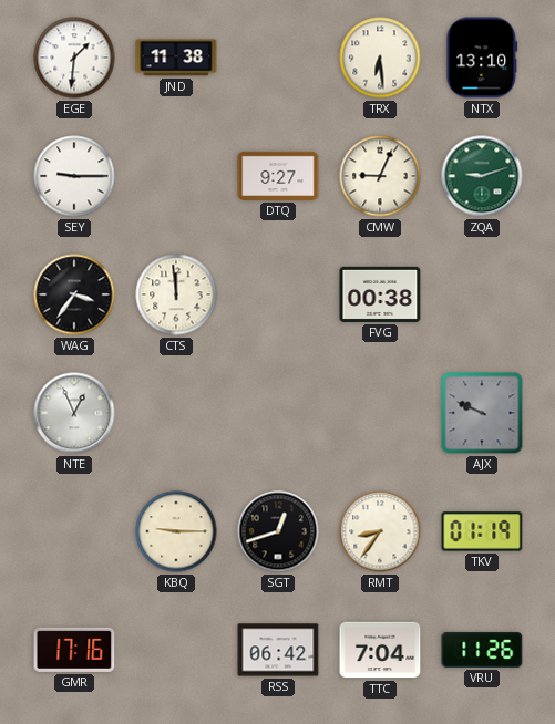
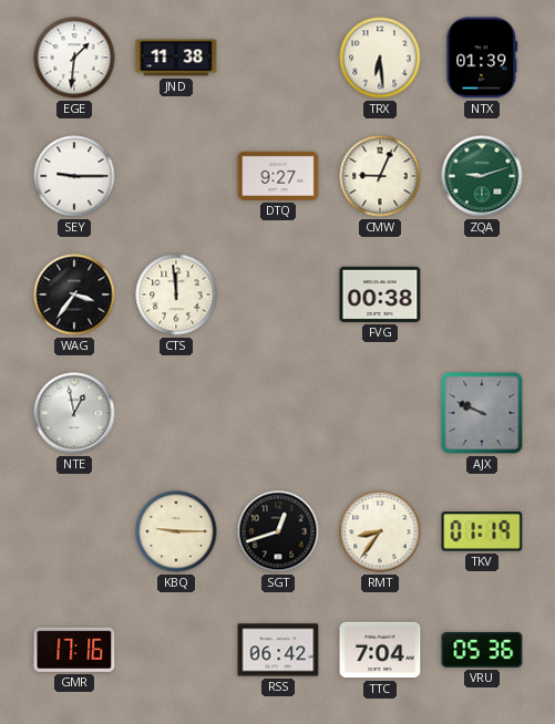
NTX: 13:10 -> 01:39
NTE: 12:56 -> 12:58
VRU: 11:26 -> 05:36
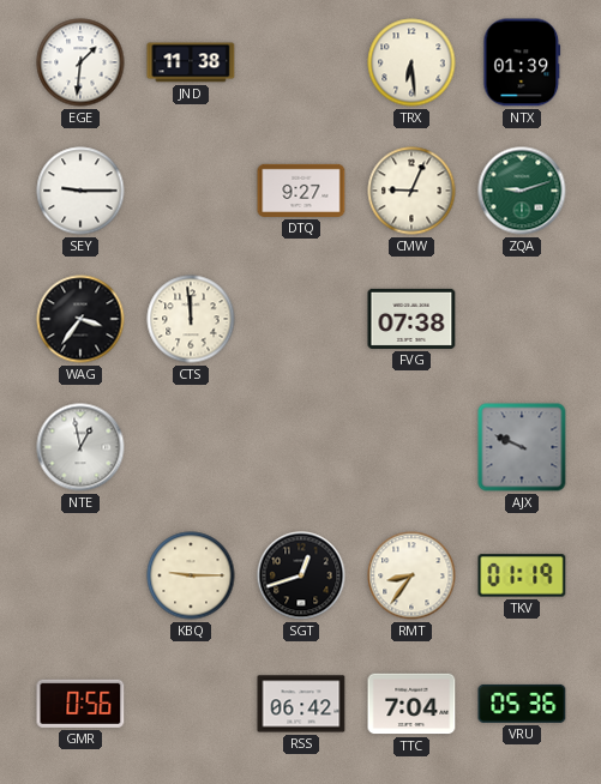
FVG: 00:38 -> 07:38
GMR: 17:16 -> 0:56
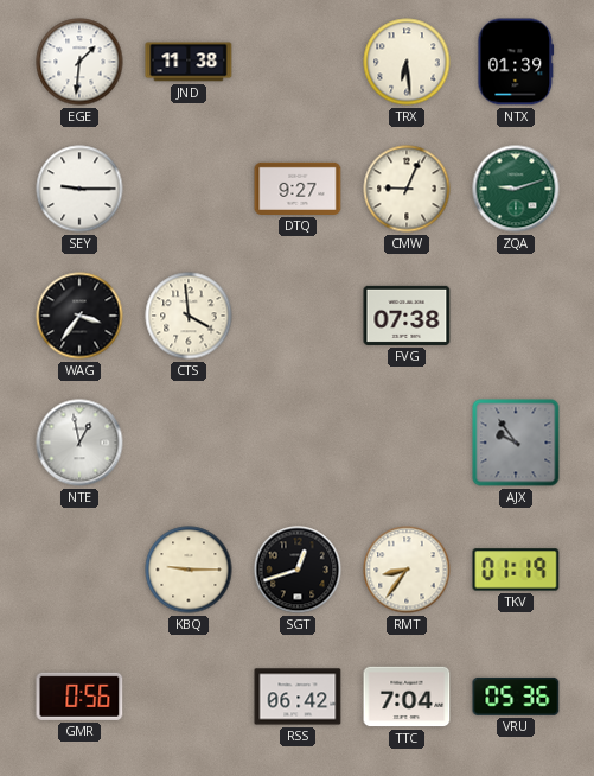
CTS: 11:59 -> 3:59
AJX: 9:49 -> 9:54
